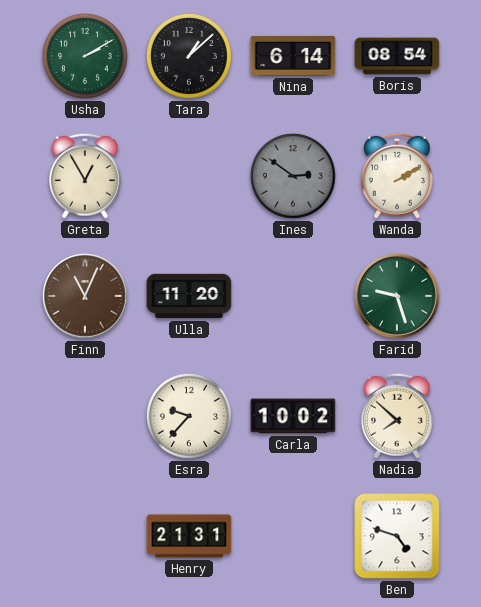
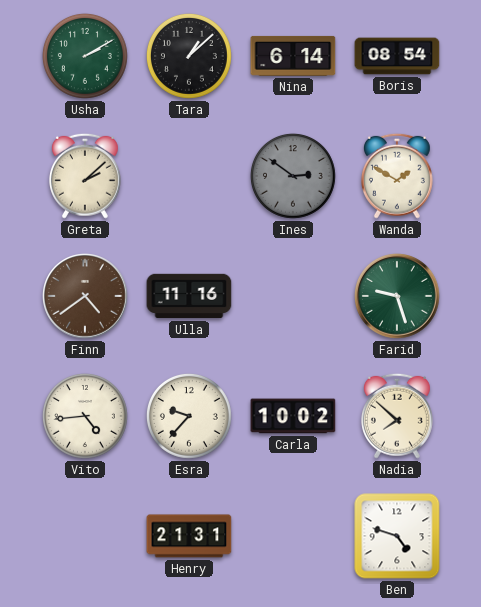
Greta: 12:55 -> 2:08
Wanda: 2:10 -> 1:50
Finn: 11:04 -> 4:39
Ulla: 11:20 -> 11:16
Vito: none -> 4:44
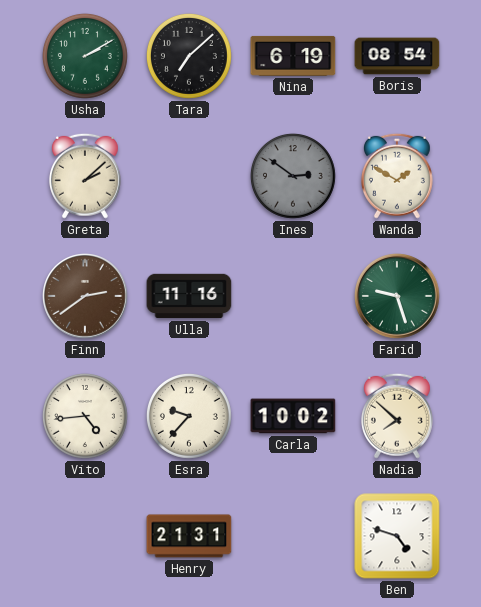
Tara: 1:08 -> 7:08
Nina: 6:14 -> 6:19
Finn: 4:39 -> 2:39
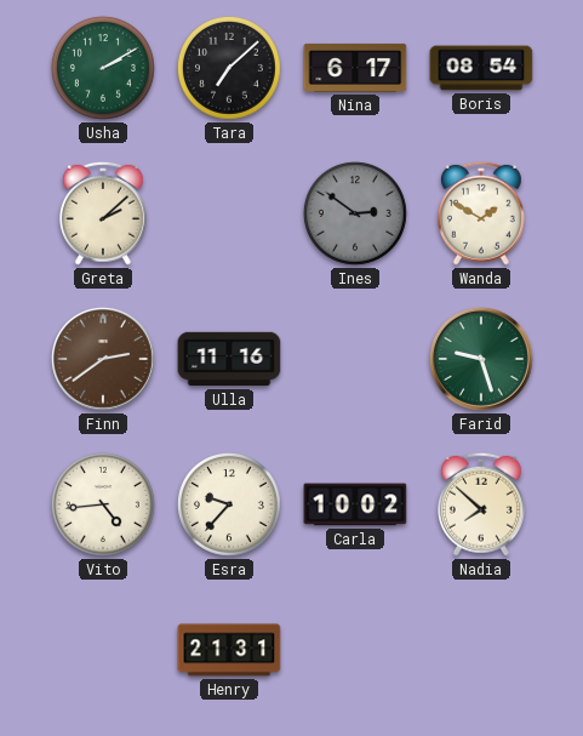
Nina: 6:19 -> 6:17
Ben: 4:48 -> none
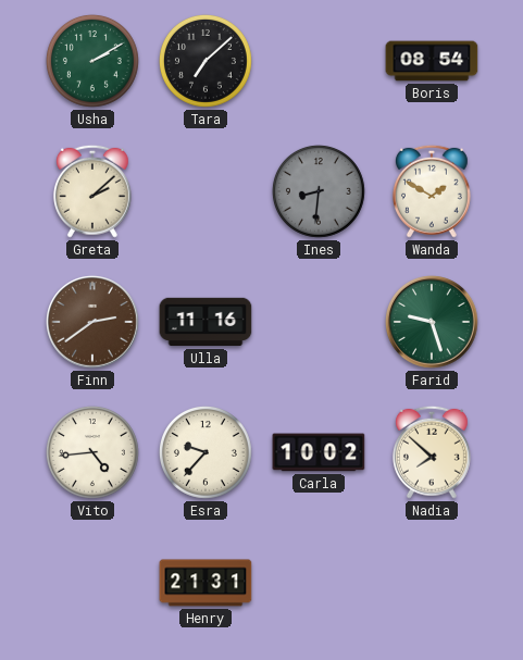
Nina: 6:17 -> none
Ines: 2:51 -> 8:31
